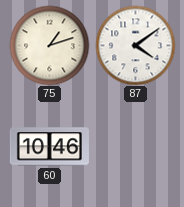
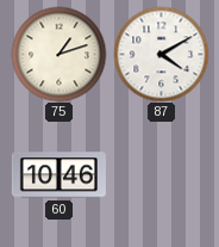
87: 4:09 -> 4:10
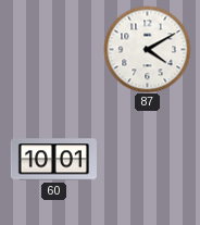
75: 1:12 -> none
60: 10:46 -> 10:01
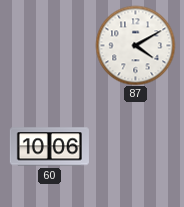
60: 10:01 -> 10:06
